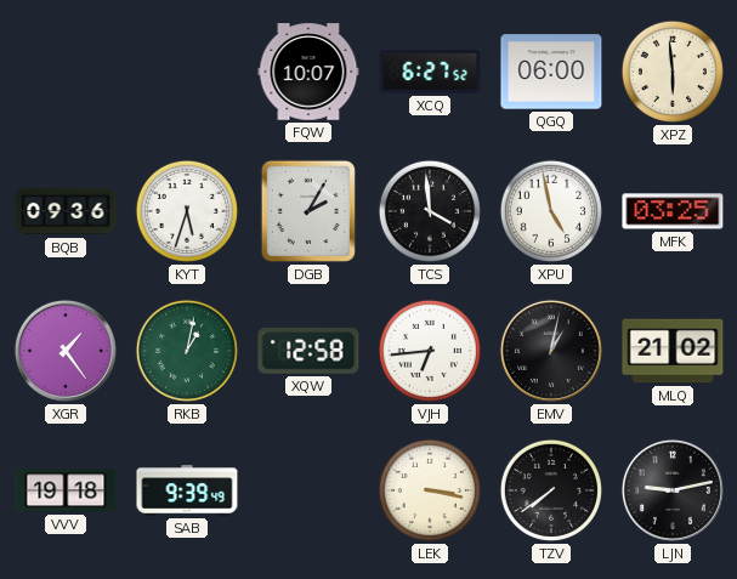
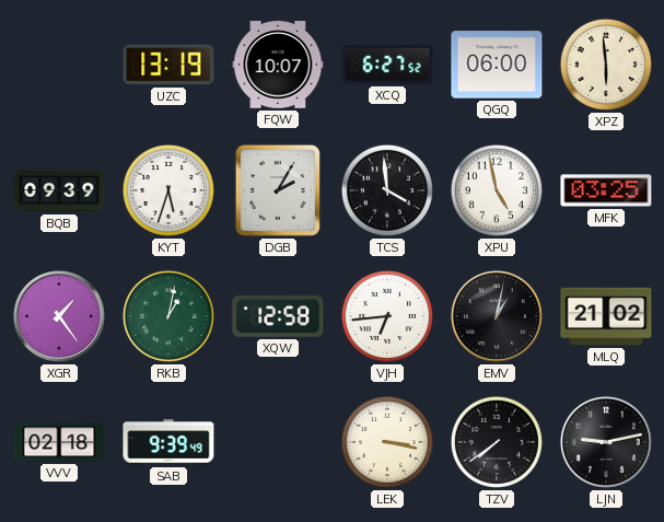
UZC: none -> 13:19
BQB: 09:36 -> 09:39
VVV: 19:18 -> 02:18
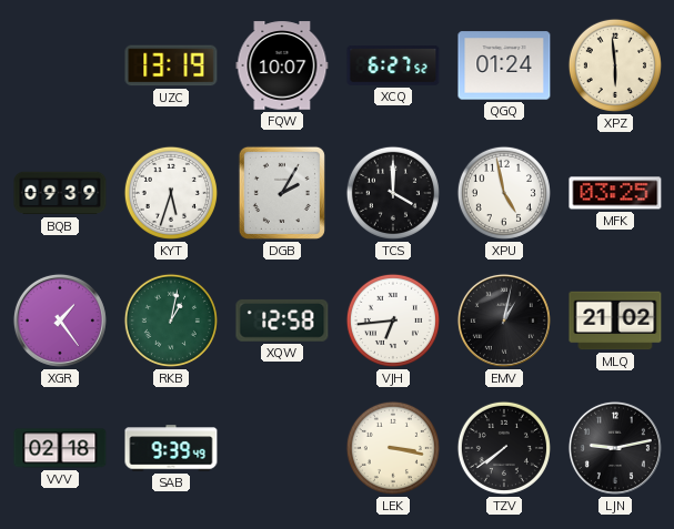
QGQ: 06:00 -> 01:24
TCS: 3:59 -> 4:00
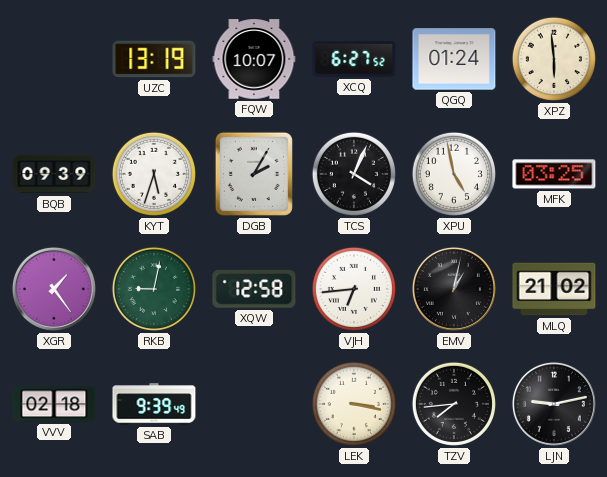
TCS: 4:00 -> 4:04
RKB: 1:02 -> 9:02
TZV: 7:39 -> 7:44
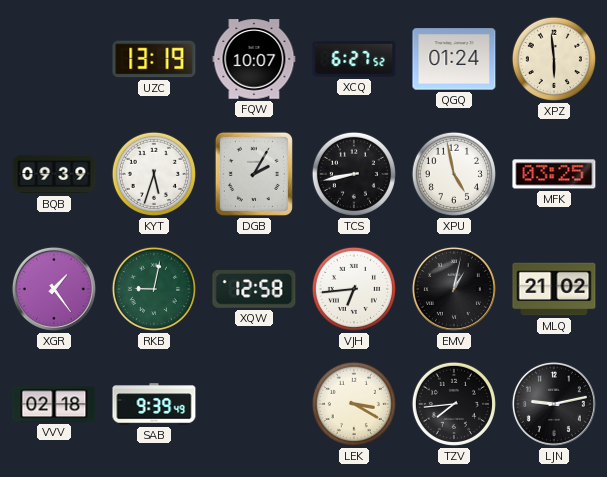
TCS: 4:04 -> 8:43
LEK: 3:17 -> 3:20
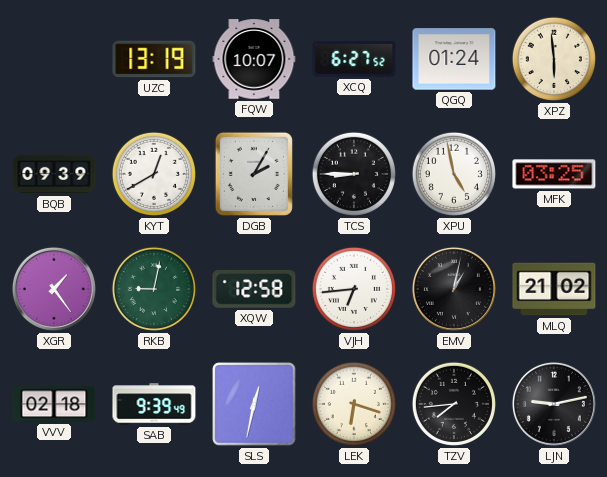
KYT: 5:33 -> 12:40
TCS: 8:43 -> 8:45
SLS: none -> 12:32
LEK: 3:20 -> 6:18
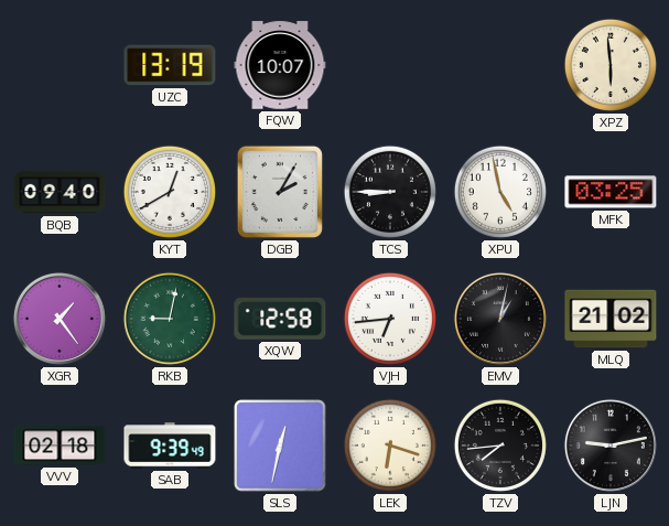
XCQ: 6:27 -> none
QGQ: 01:24 -> none
BQB: 09:39 -> 09:40
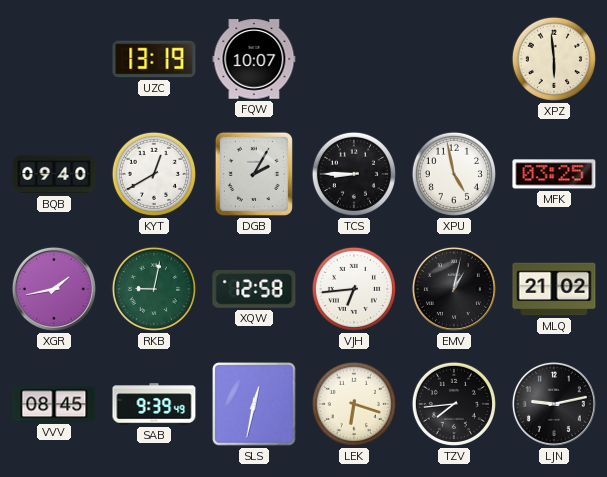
XGR: 1:24 -> 1:43
VVV: 02:18 -> 08:45
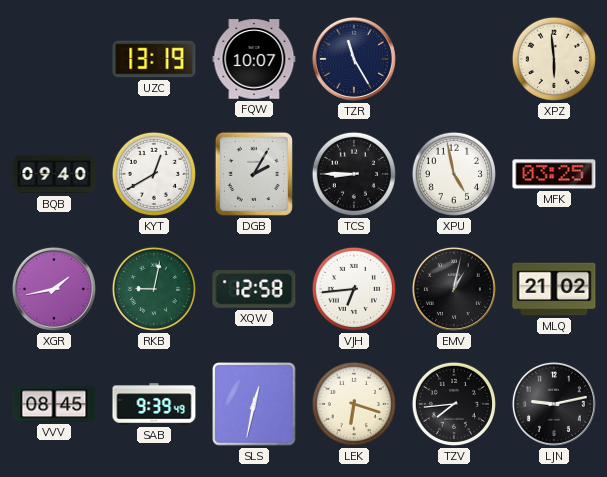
TZR: none -> 11:25
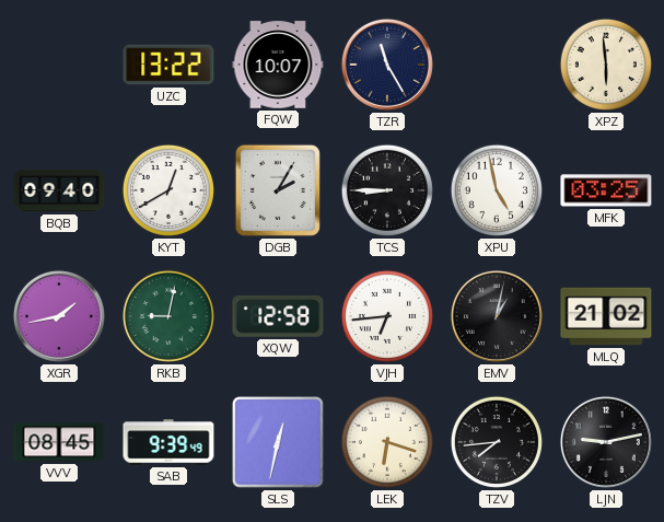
UZC: 13:19 -> 13:22
